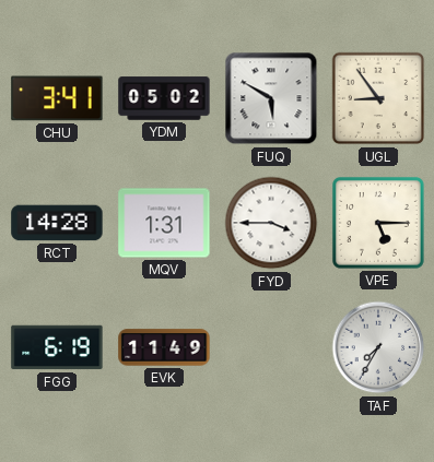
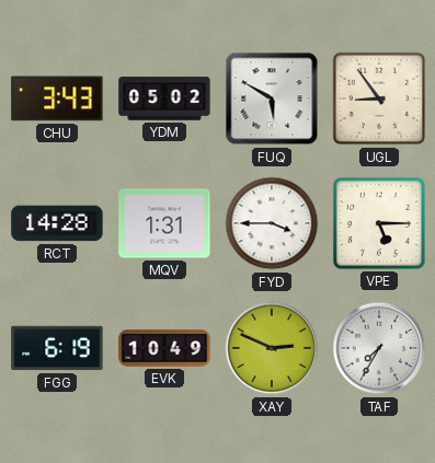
CHU: 3:41 -> 3:43
EVK: 11:49 -> 10:49
XAY: none -> 2:49
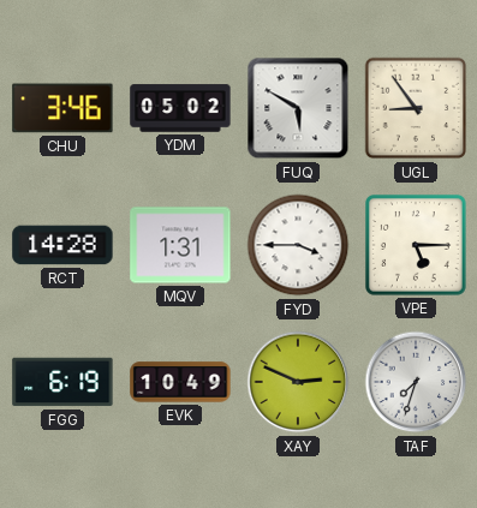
CHU: 3:43 -> 3:46
TAF: 7:35 -> 7:33
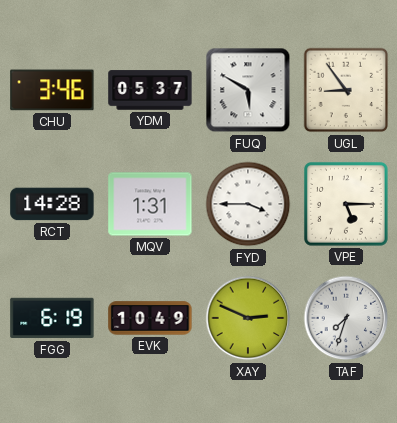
YDM: 05:02 -> 05:37
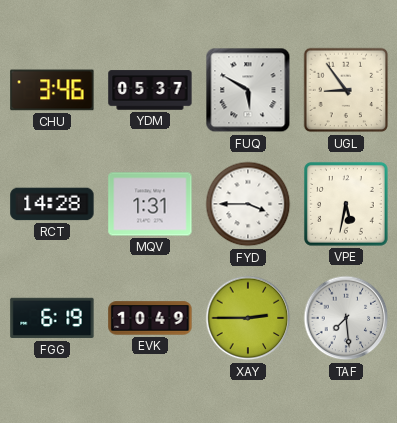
VPE: 5:15 -> 5:32
XAY: 2:49 -> 2:45
TAF: 7:33 -> 7:29
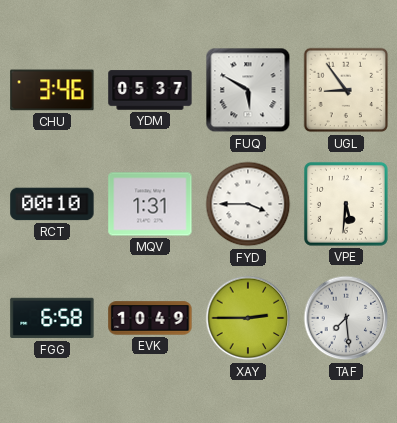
RCT: 14:28 -> 00:10
VPE: 5:32 -> 5:31
FGG: 6:19 -> 6:58
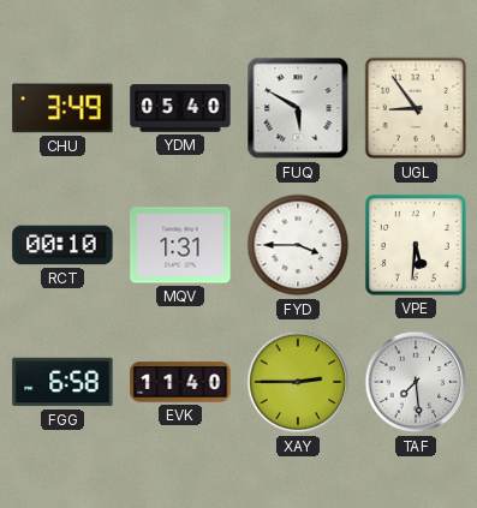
CHU: 3:46 -> 3:49
YDM: 05:37 -> 05:40
EVK: 10:49 -> 11:40
